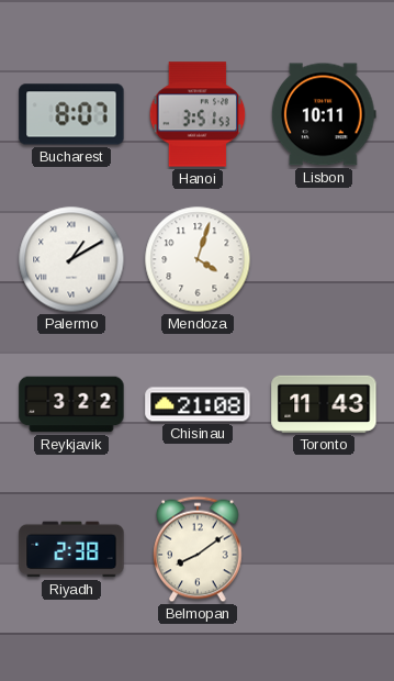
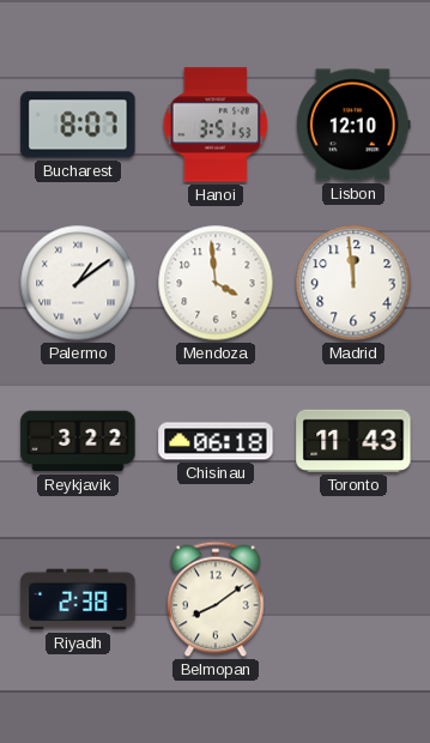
Lisbon: 10:11 -> 12:10
Palermo: 1:10 -> 1:09
Mendoza: 4:03 -> 3:59
Madrid: none -> 11:59
Chisinau: 21:08 -> 06:18
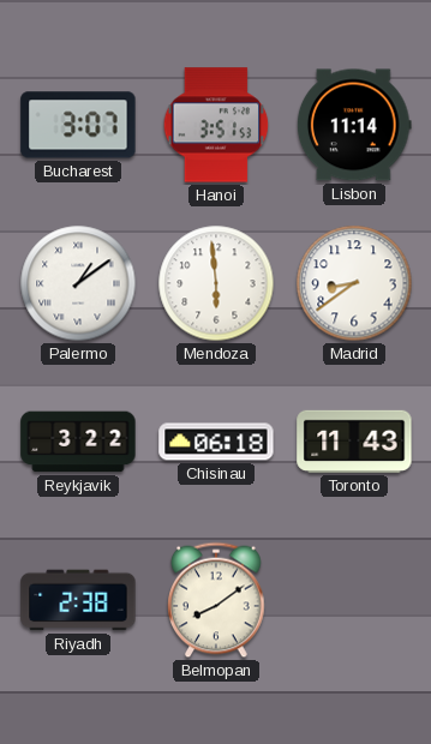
Bucharest: 8:07 -> 3:07
Lisbon: 12:10 -> 11:14
Mendoza: 3:59 -> 5:59
Madrid: 11:59 -> 8:39
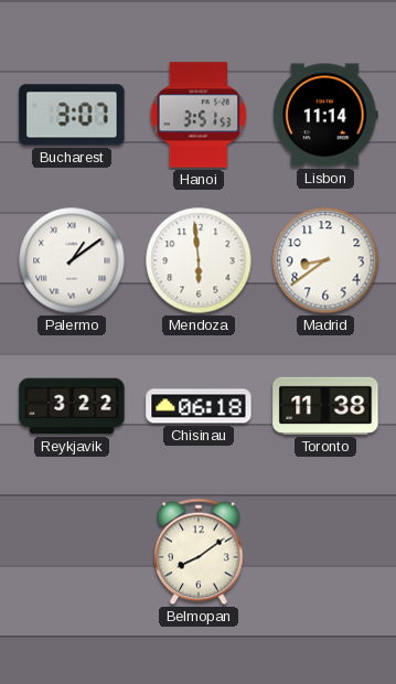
Toronto: 11:43 -> 11:38
Riyadh: 2:38 -> none
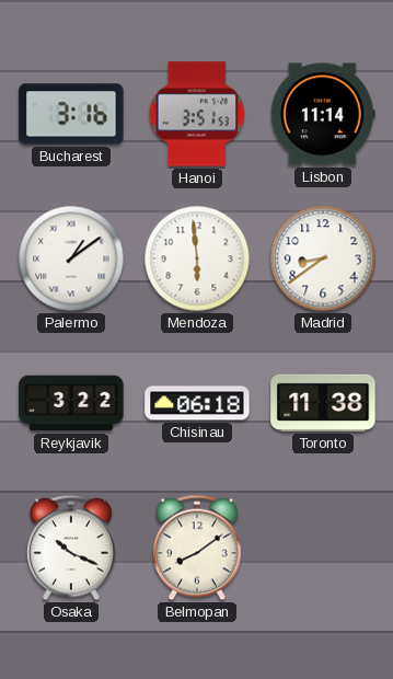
Bucharest: 3:07 -> 3:16
Osaka: none -> 10:19
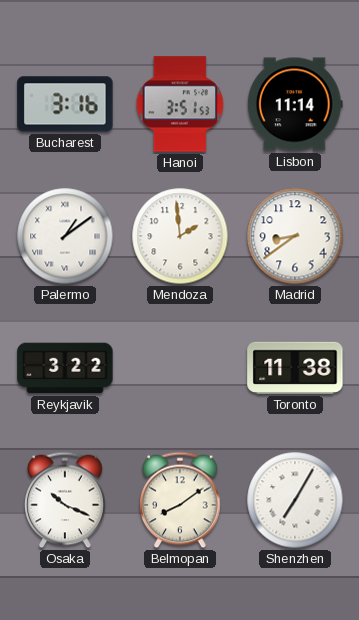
Mendoza: 5:59 -> 1:59
Chisinau: 06:18 -> none
Shenzhen: none -> 7:05
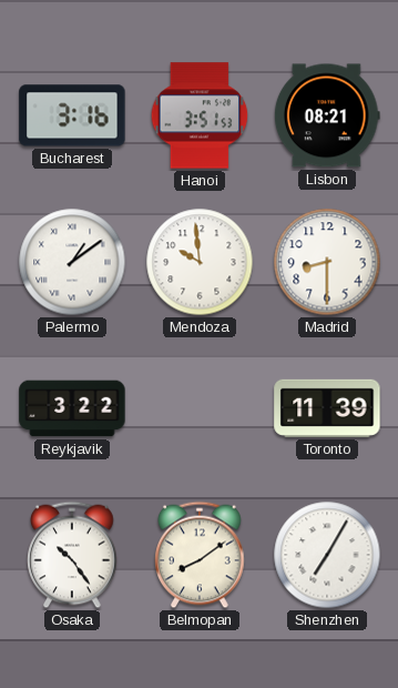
Lisbon: 11:14 -> 08:21
Mendoza: 1:59 -> 9:59
Madrid: 8:39 -> 8:30
Toronto: 11:38 -> 11:39
Osaka: 10:19 -> 10:24
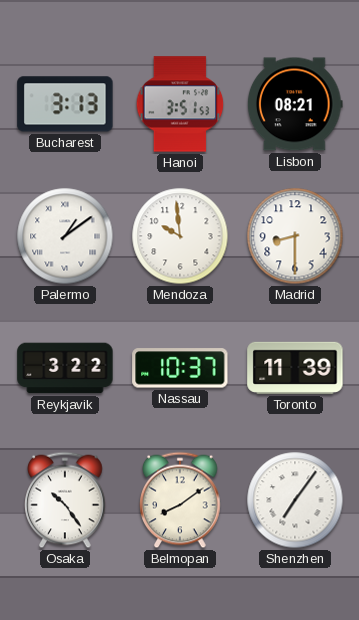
Bucharest: 3:16 -> 3:13
Nassau: none -> 10:37
Shenzhen: 7:05 -> 7:06
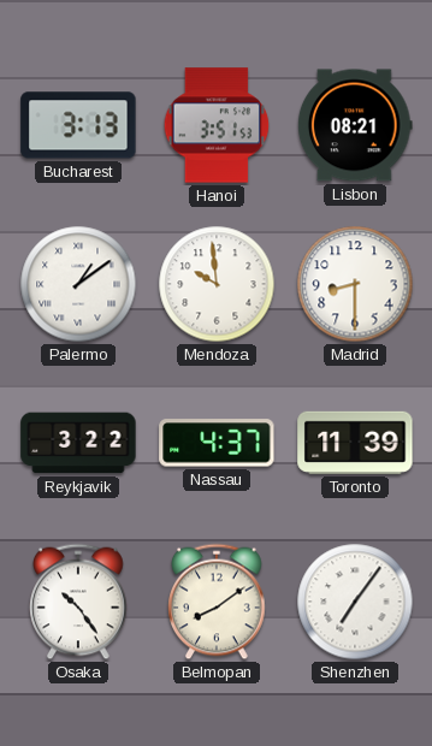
Nassau: 10:37 -> 4:37
